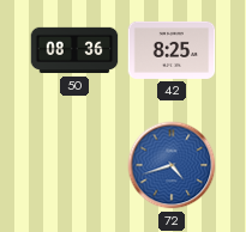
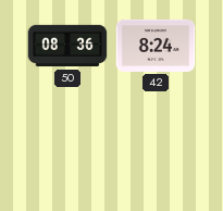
42: 8:25 -> 8:24
72: 4:42 -> none
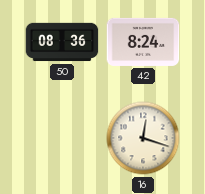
16: none -> 12:18
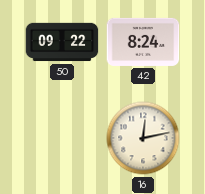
50: 08:36 -> 09:22
16: 12:18 -> 12:13
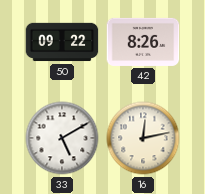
42: 8:24 -> 8:26
33: none -> 5:10
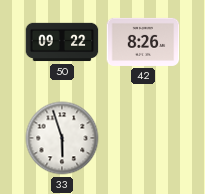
33: 5:10 -> 5:57
16: 12:13 -> none
